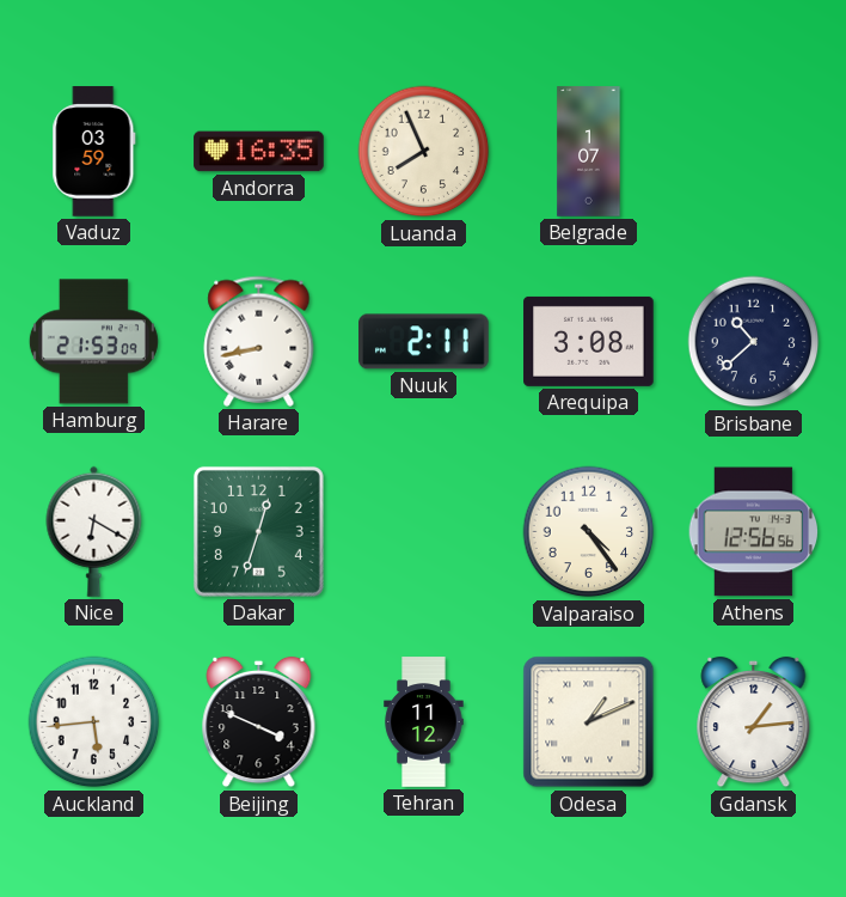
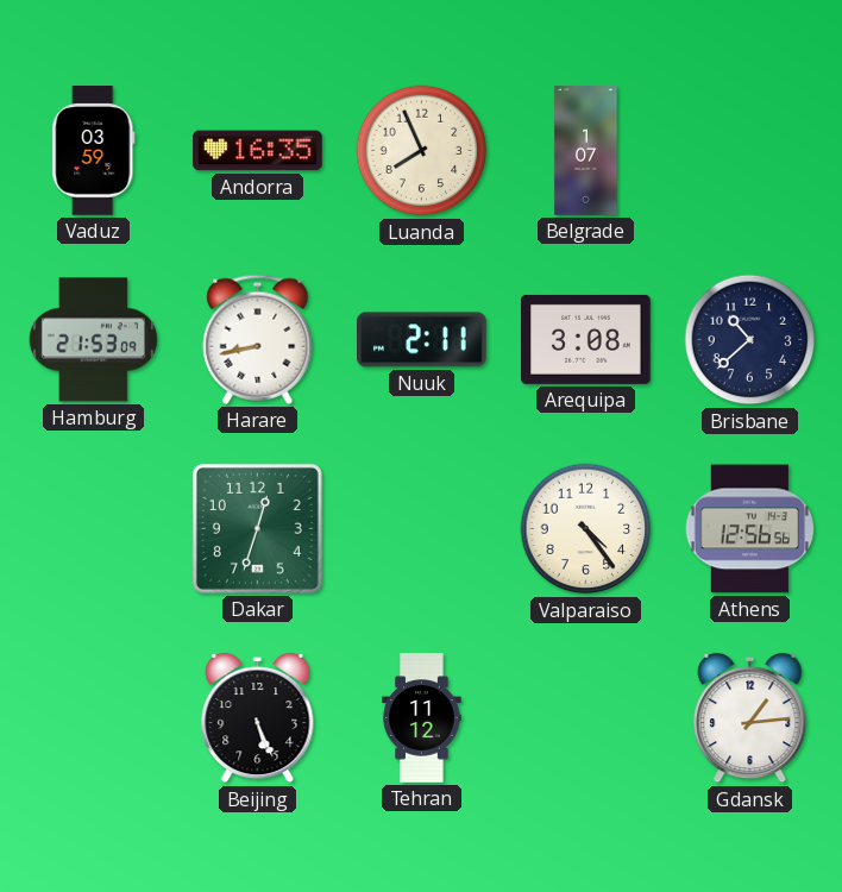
Nice: 6:20 -> none
Auckland: 5:44 -> none
Beijing: 3:49 -> 5:26
Odesa: 1:11 -> none
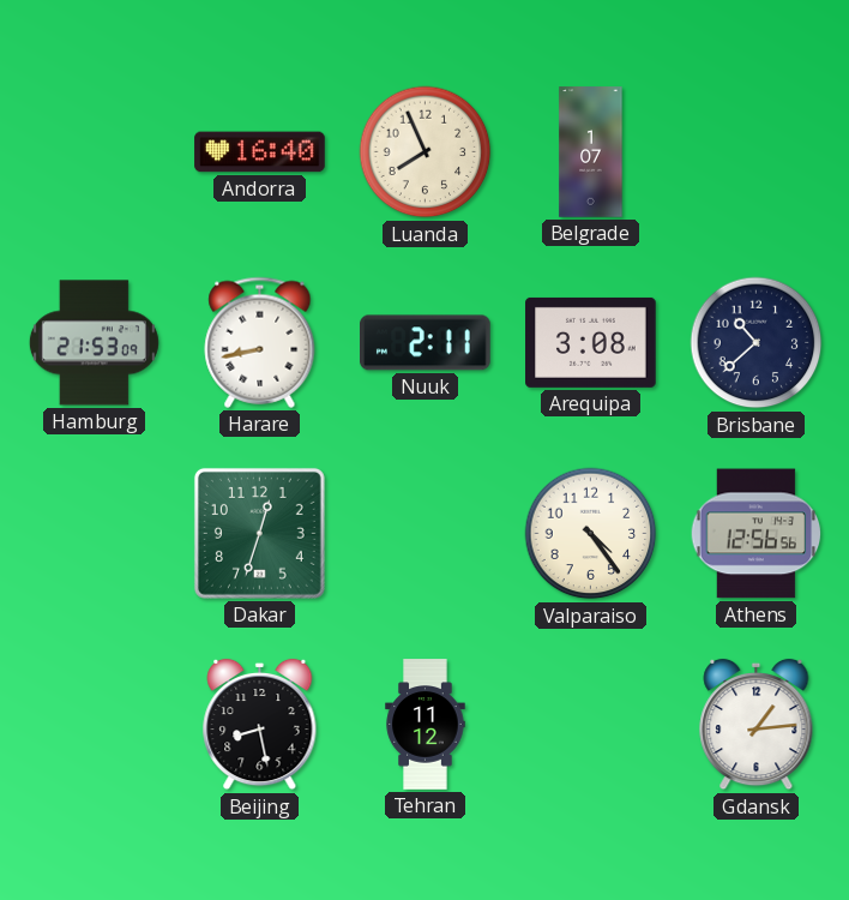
Vaduz: 03:59 -> none
Andorra: 16:35 -> 16:40
Beijing: 5:26 -> 8:28
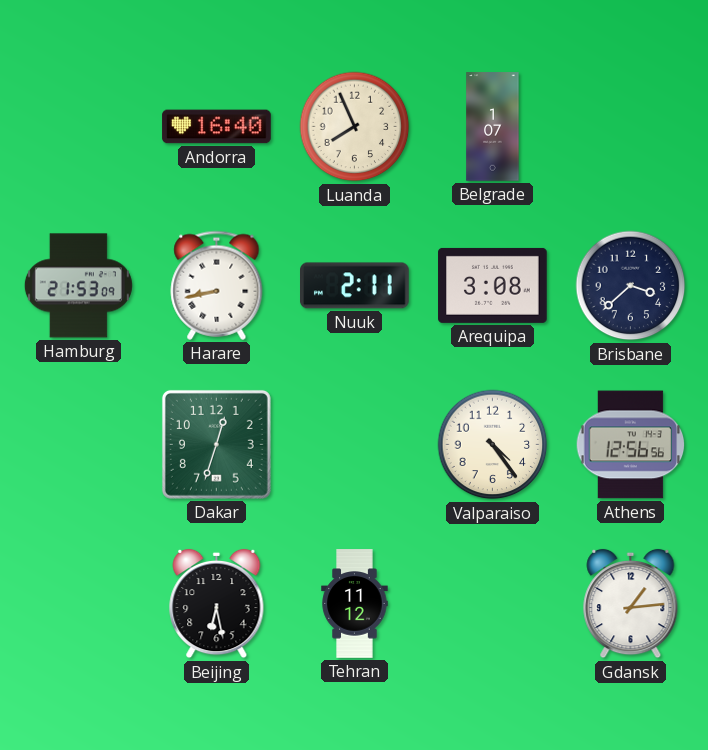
Brisbane: 10:38 -> 3:38
Beijing: 8:28 -> 6:28
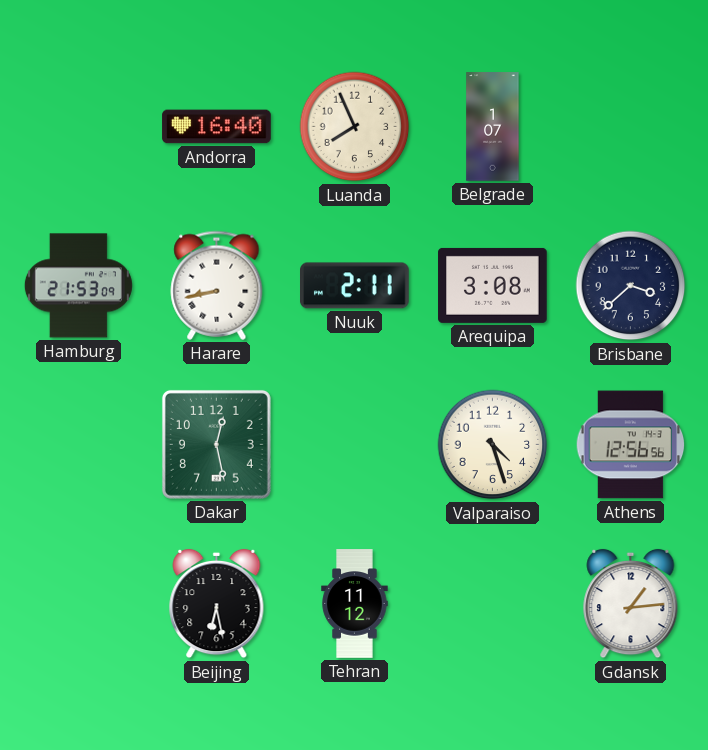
Dakar: 12:33 -> 12:28
Valparaiso: 4:24 -> 4:27
